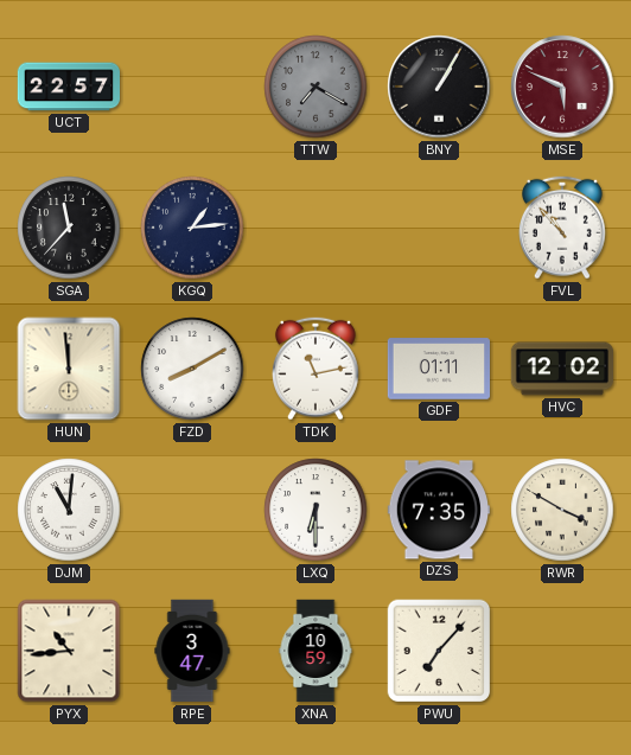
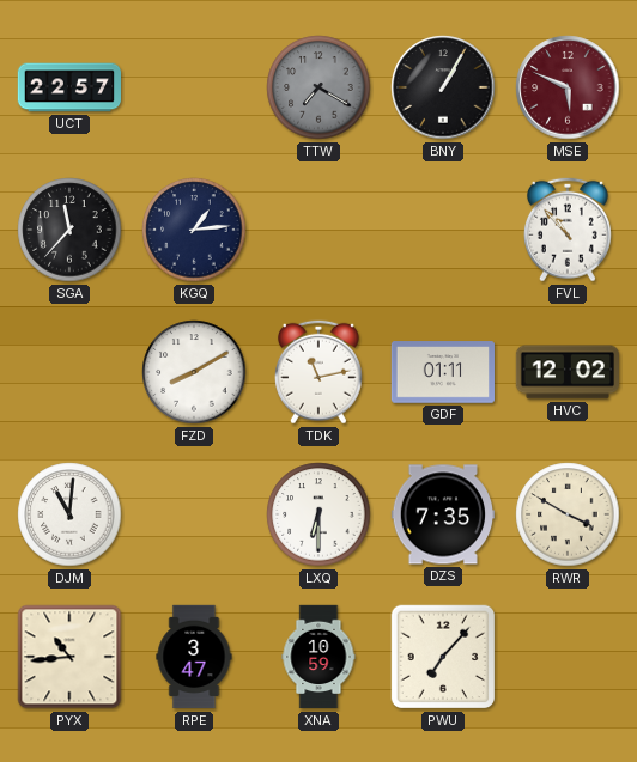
HUN: 11:59 -> none
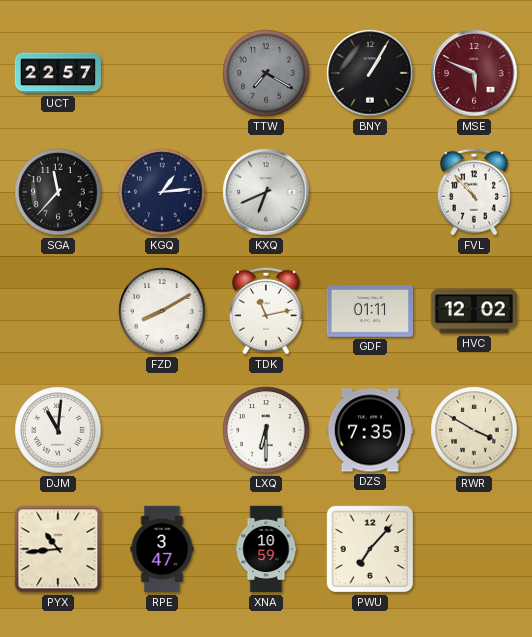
KXQ: none -> 6:41
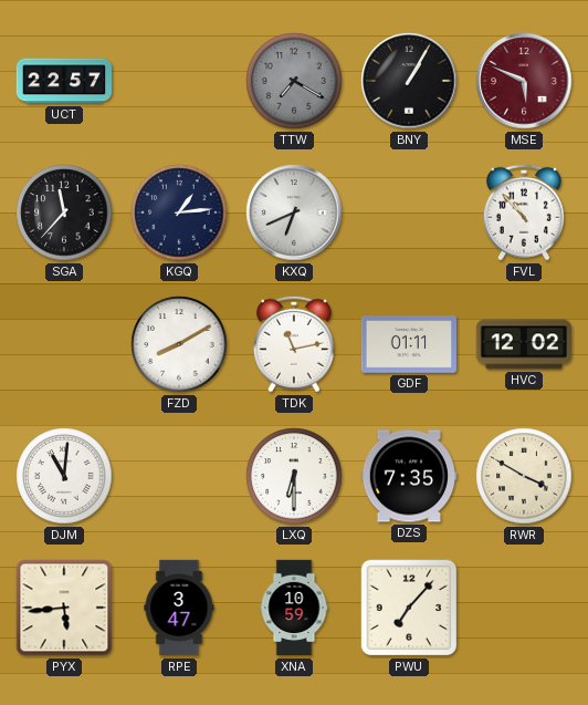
PYX: 10:44 -> 5:44
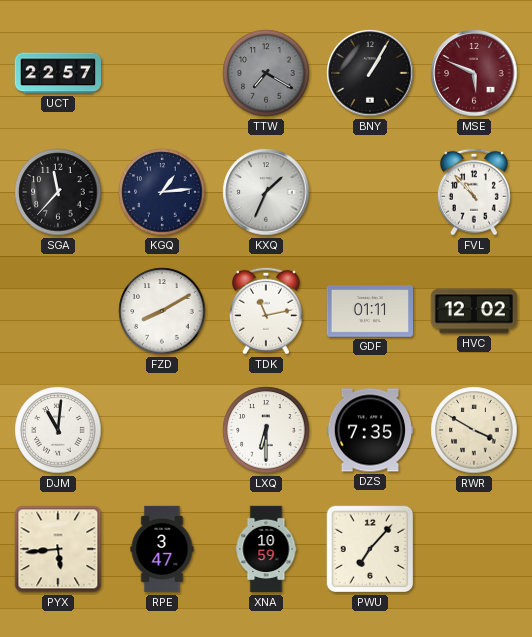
KXQ: 6:41 -> 1:34
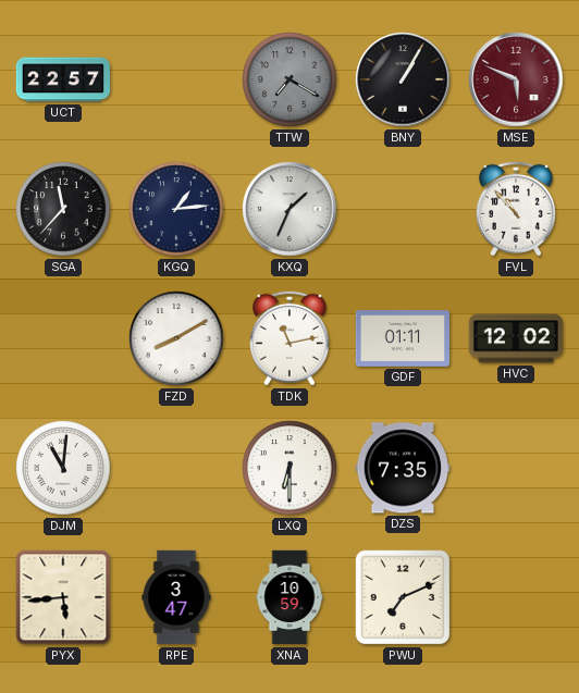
RWR: 3:50 -> none
PWU: 7:07 -> 7:11
